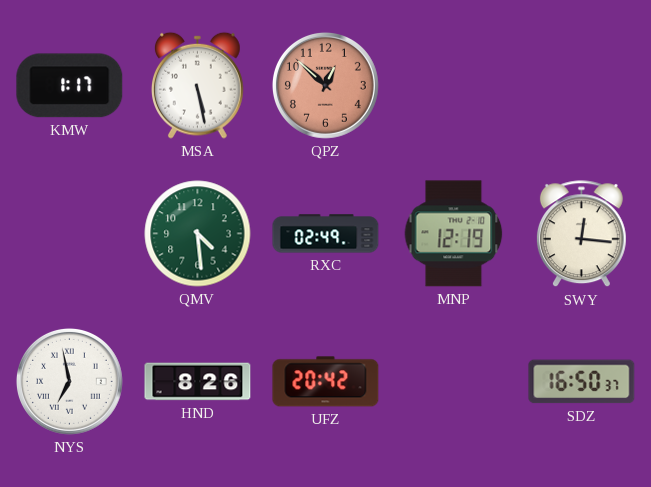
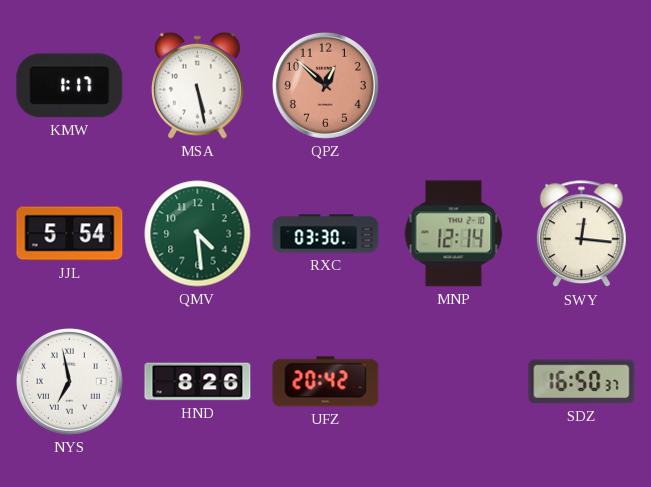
JJL: none -> 5:54
RXC: 02:49 -> 03:30
MNP: 12:19 -> 12:14
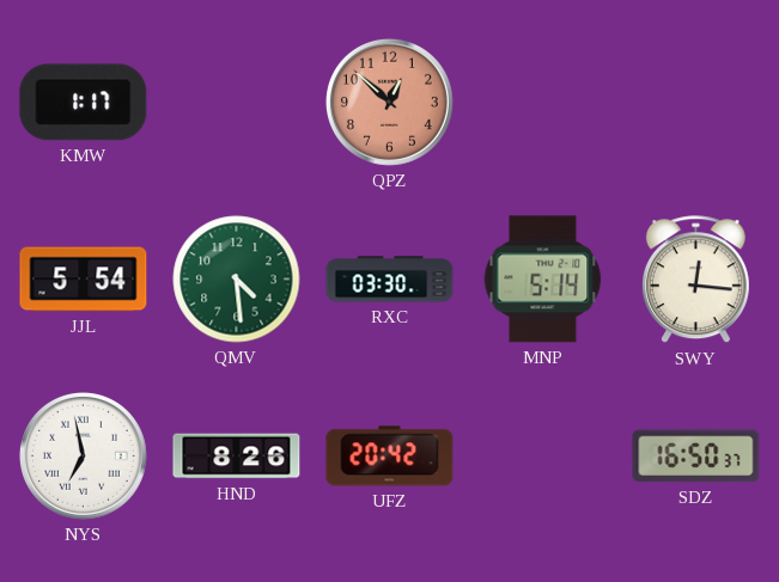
MSA: 5:28 -> none
MNP: 12:14 -> 5:14
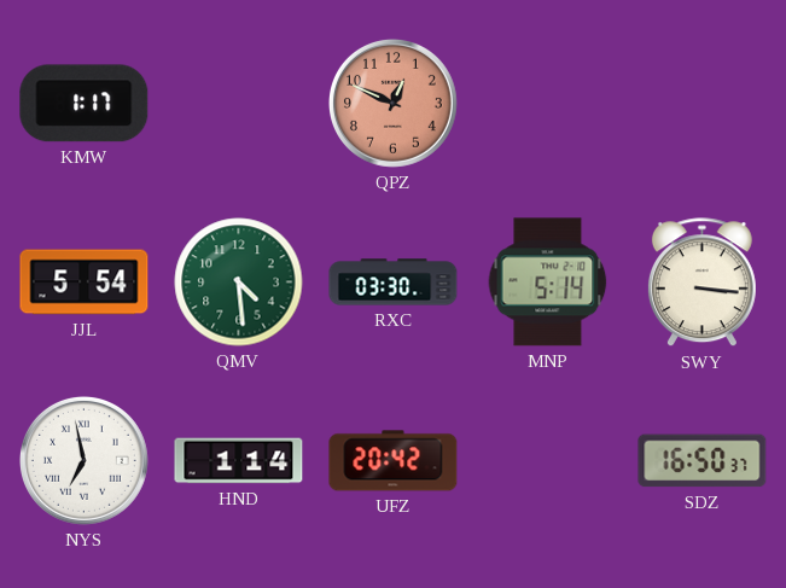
QPZ: 12:52 -> 12:49
SWY: 12:16 -> 3:16
HND: 8:26 -> 1:14
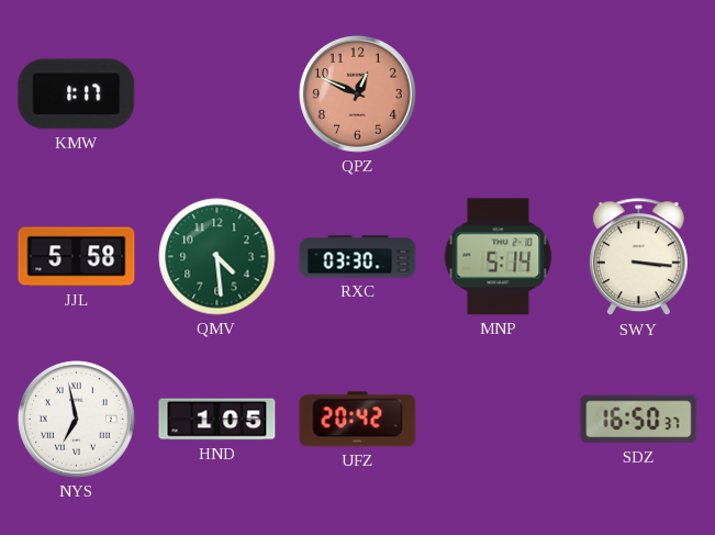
JJL: 5:54 -> 5:58
HND: 1:14 -> 1:05
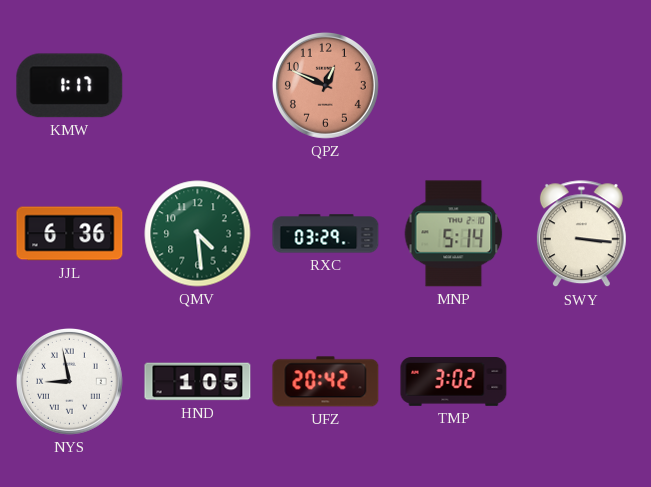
JJL: 5:58 -> 6:36
RXC: 03:30 -> 03:29
NYS: 6:58 -> 8:58
TMP: none -> 3:02
SDZ: 16:50 -> none
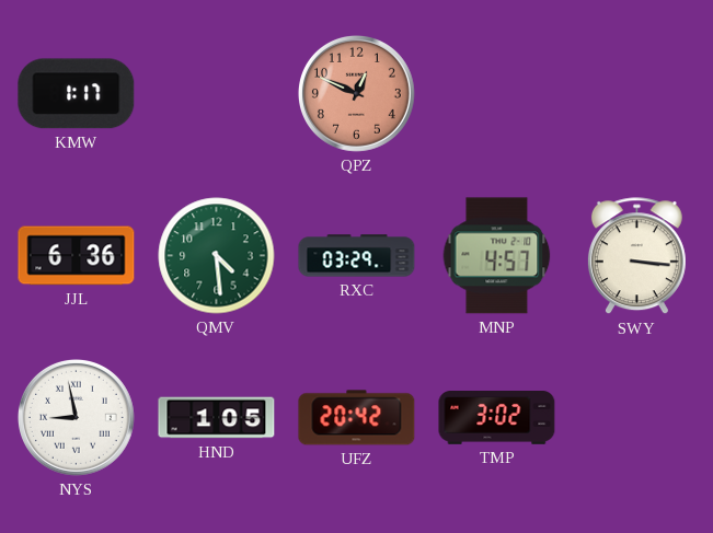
MNP: 5:14 -> 4:57
